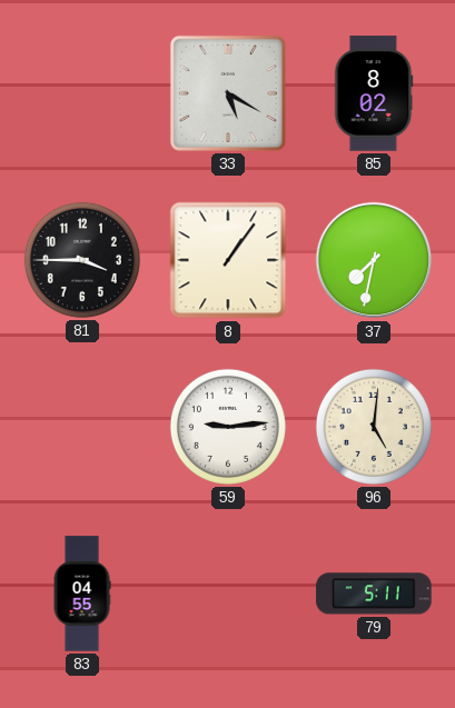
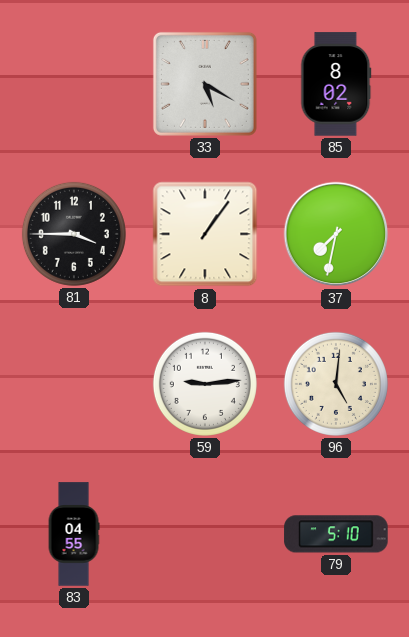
79: 5:11 -> 5:10
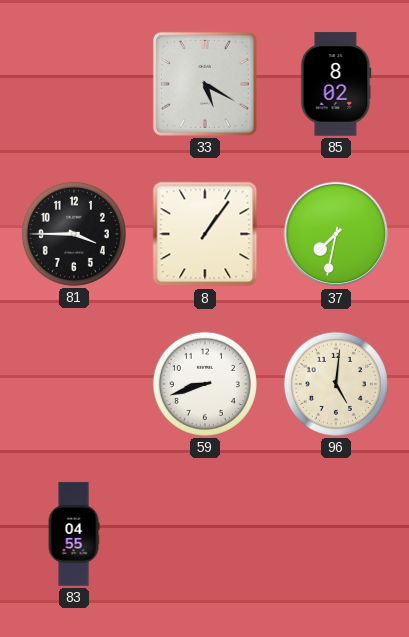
59: 9:14 -> 8:42
79: 5:10 -> none
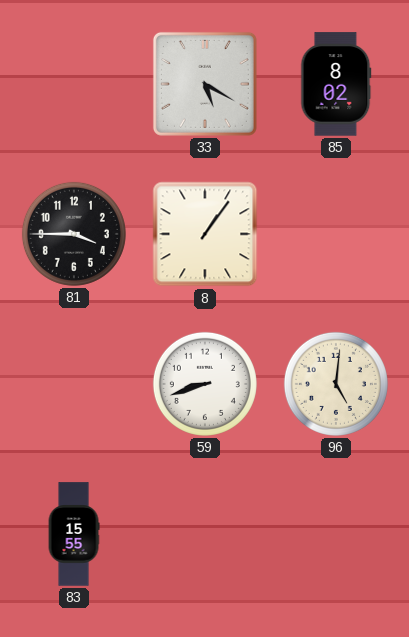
37: 7:32 -> none
83: 04:55 -> 15:55
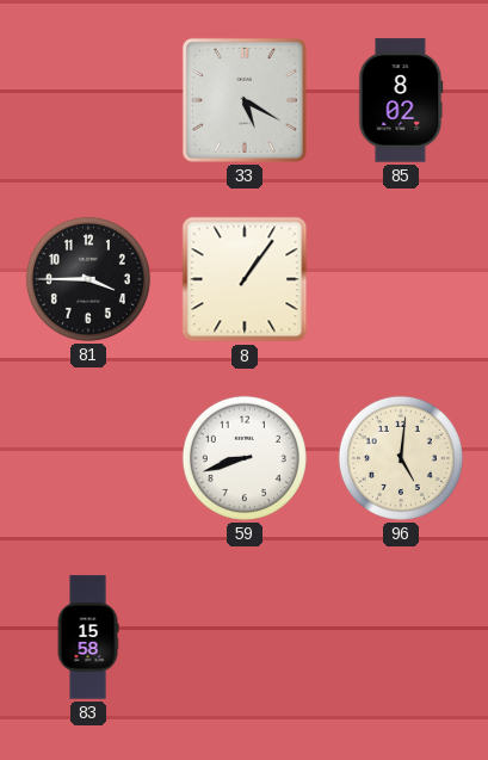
83: 15:55 -> 15:58
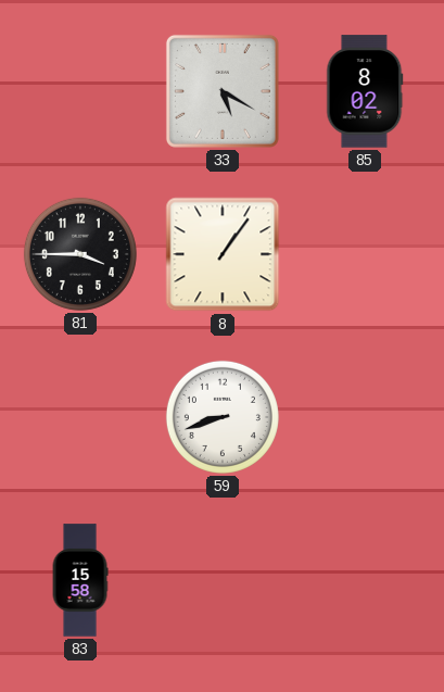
96: 5:01 -> none
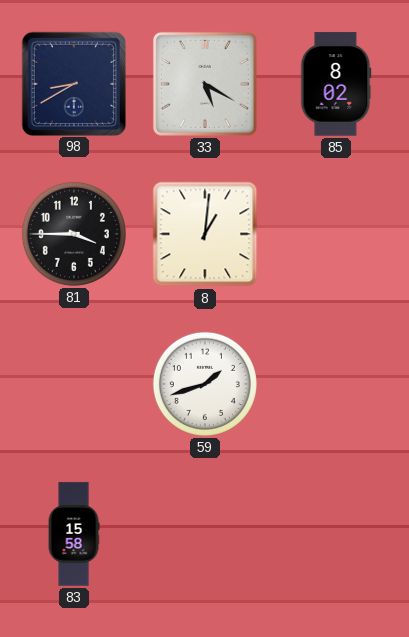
98: none -> 8:40
8: 1:06 -> 1:01
59: 8:42 -> 1:42
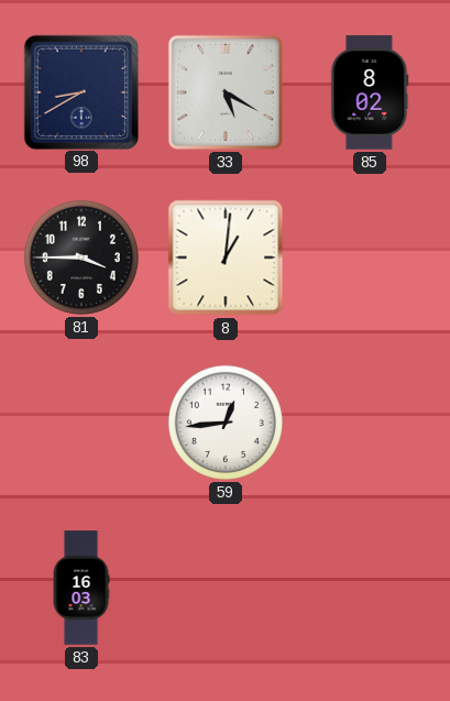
59: 1:42 -> 12:44
83: 15:58 -> 16:03
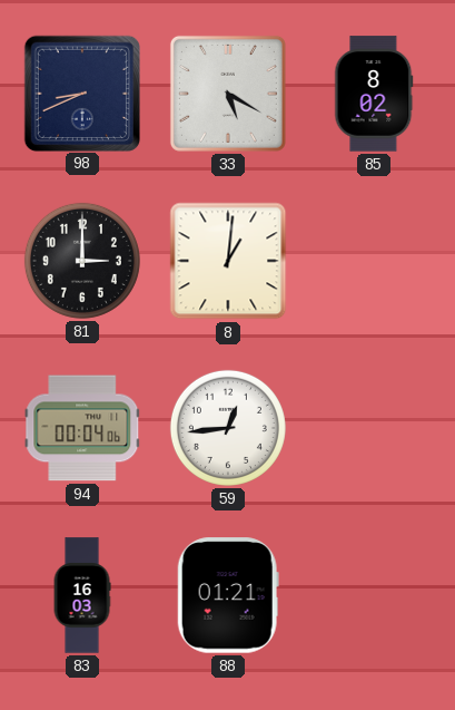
98: 8:40 -> 8:41
81: 3:45 -> 3:00
94: none -> 00:04
88: none -> 01:21
